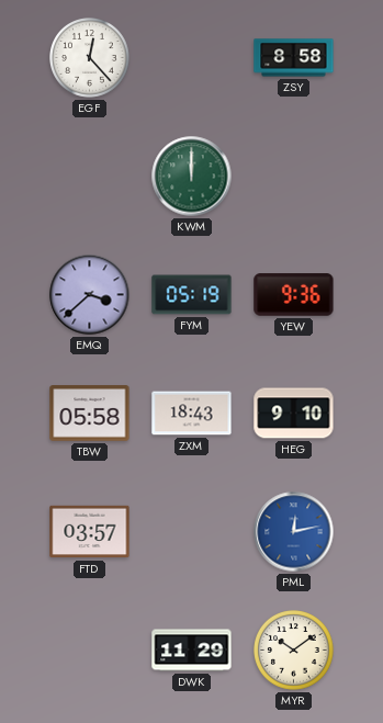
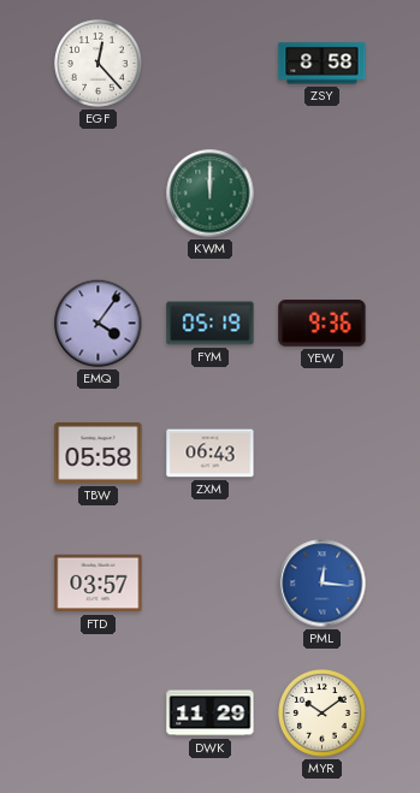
EMQ: 3:38 -> 4:06
ZXM: 18:43 -> 06:43
HEG: 9:10 -> none
PML: 12:13 -> 12:16
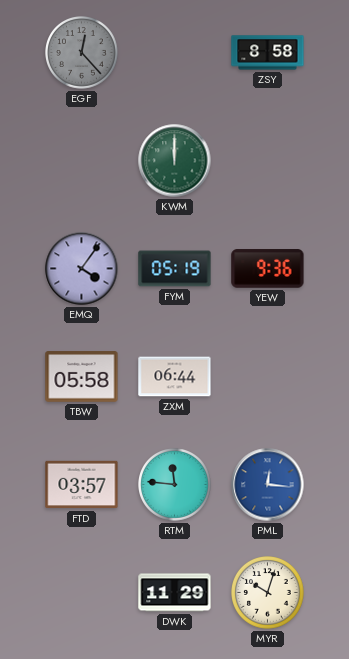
EGF dial: white -> grey
ZXM: 06:43 -> 06:44
RTM: none -> 11:46
MYR: 10:09 -> 10:03
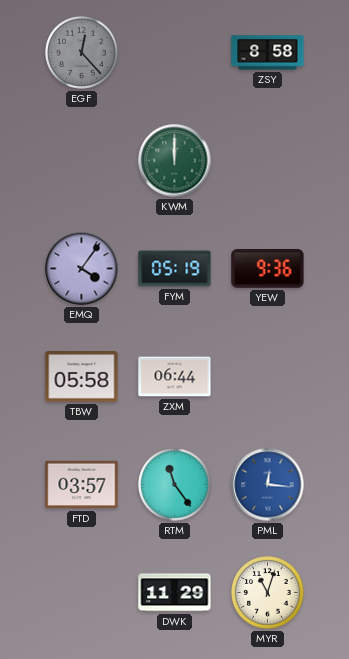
RTM: 11:46 -> 11:24
MYR: 10:03 -> 11:03
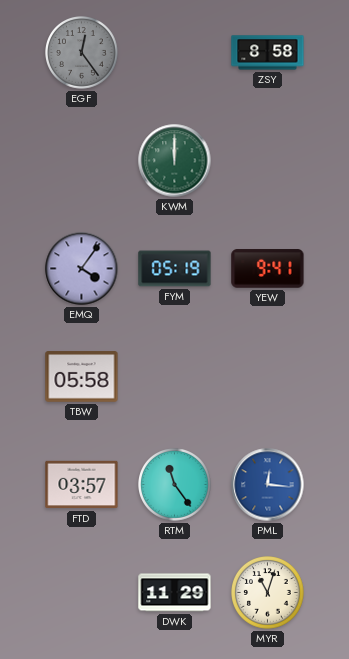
EGF: 12:23 -> 12:24
YEW: 9:36 -> 9:41
ZXM: 06:44 -> none
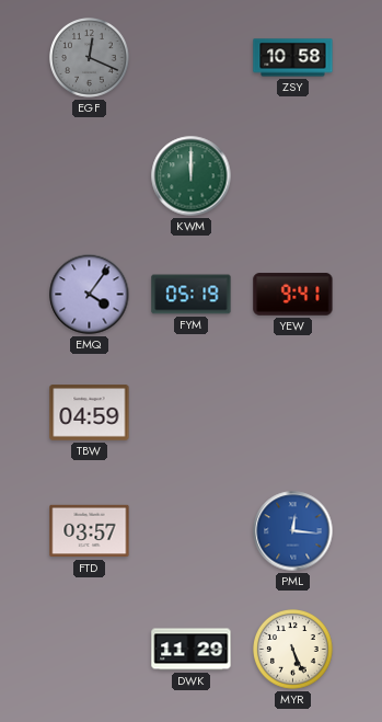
EGF: 12:24 -> 12:19
ZSY: 8:58 -> 10:58
TBW: 05:58 -> 04:59
RTM: 11:24 -> none
MYR: 11:03 -> 5:26
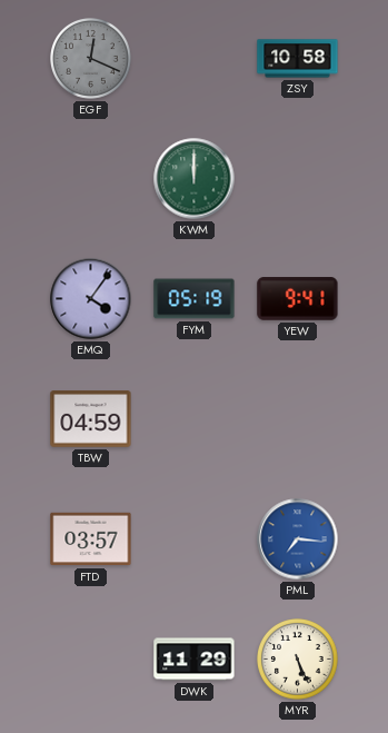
PML: 12:16 -> 7:16
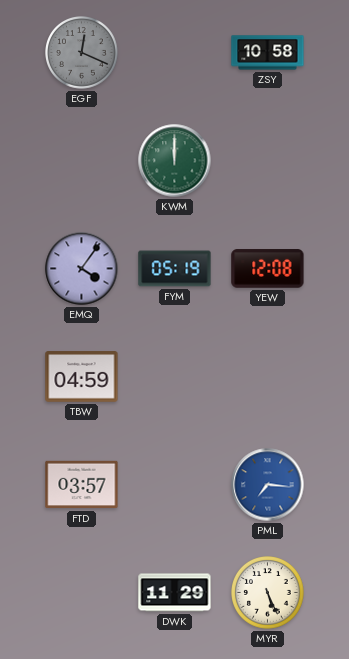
YEW: 9:41 -> 12:08
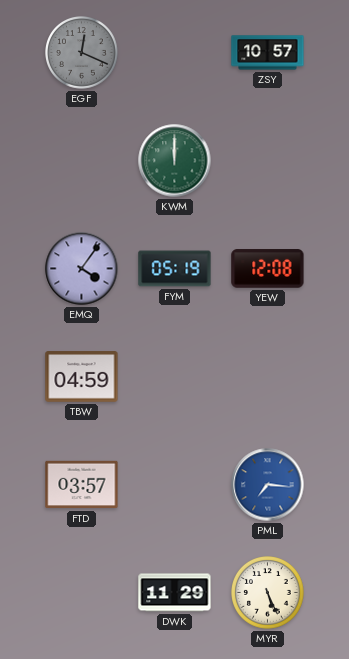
ZSY: 10:58 -> 10:57
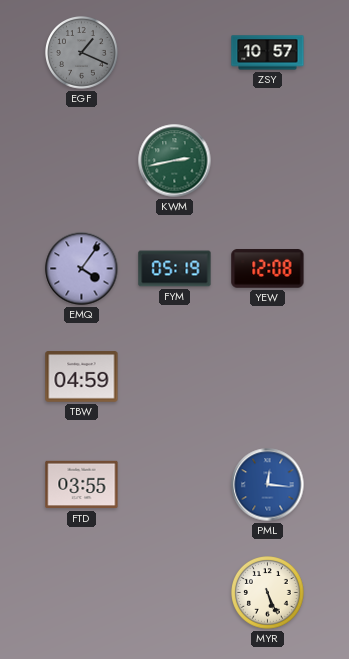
EGF: 12:19 -> 1:19
KWM: 12:00 -> 2:43
FTD: 03:57 -> 03:55
PML: 7:16 -> 12:16
DWK: 11:29 -> none
